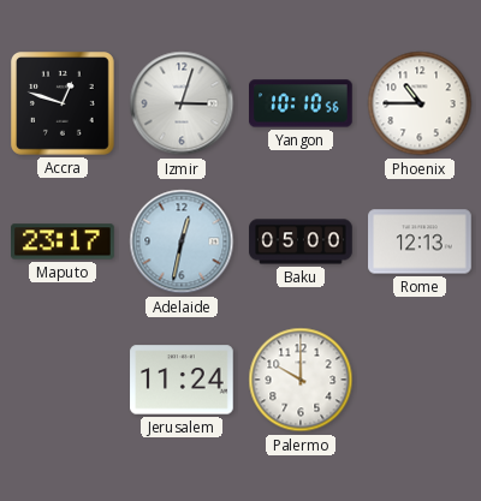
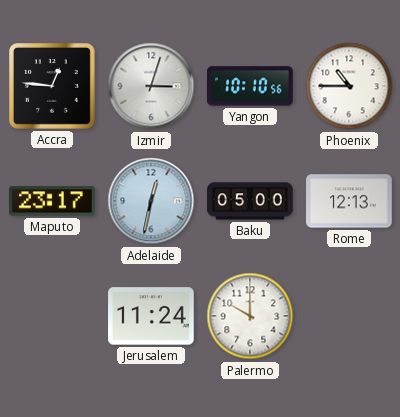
Accra: 12:48 -> 12:46
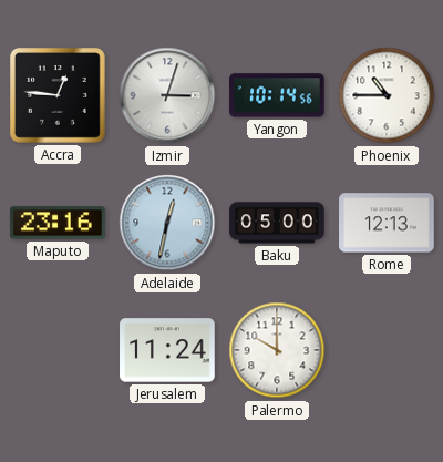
Yangon: 10:10 -> 10:14
Maputo: 23:17 -> 23:16
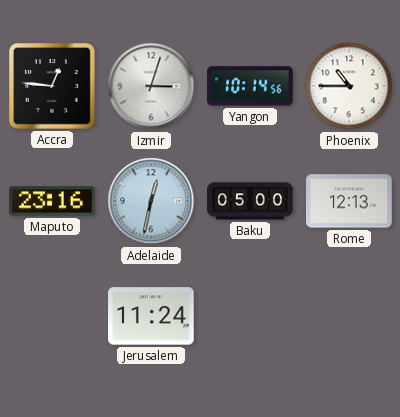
Palermo: 10:00 -> none
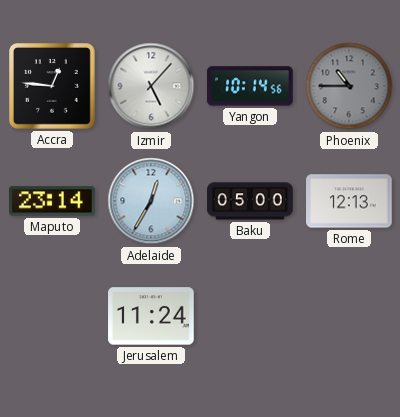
Izmir: 3:03 -> 5:07
Phoenix dial: white -> grey
Maputo: 23:16 -> 23:14
Adelaide: 12:32 -> 12:35
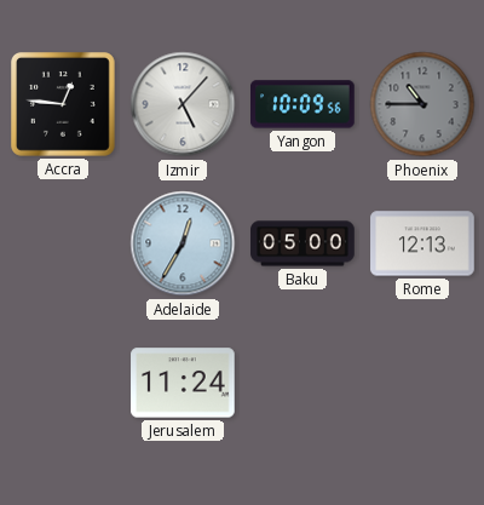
Yangon: 10:14 -> 10:09
Maputo: 23:14 -> none
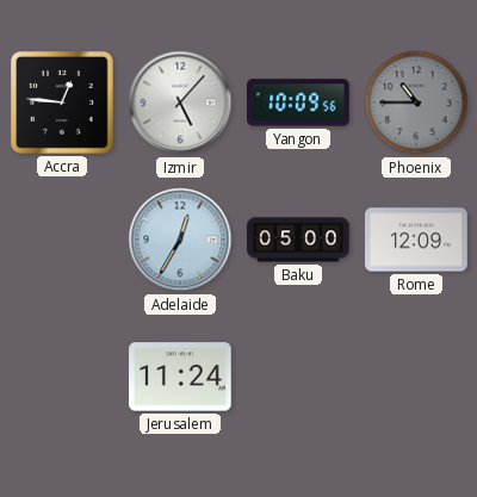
Rome: 12:13 -> 12:09
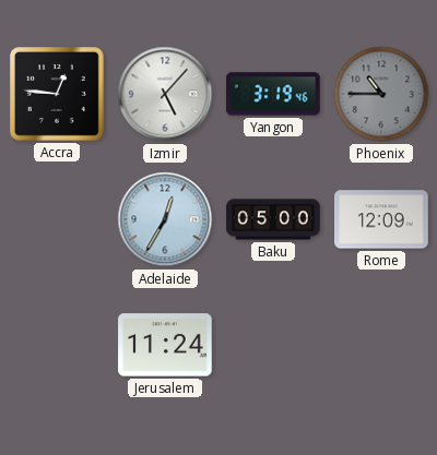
Yangon: 10:09 -> 3:19
